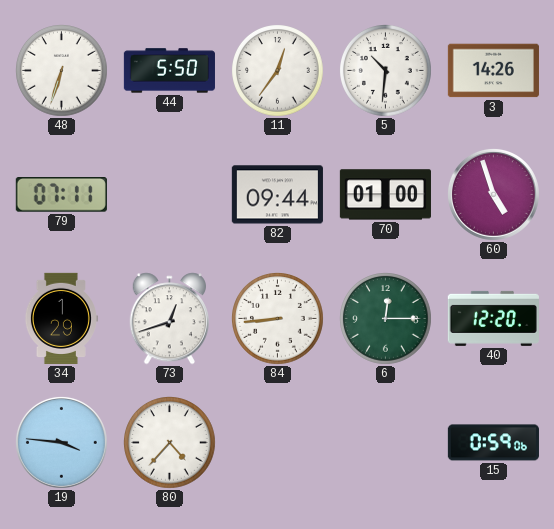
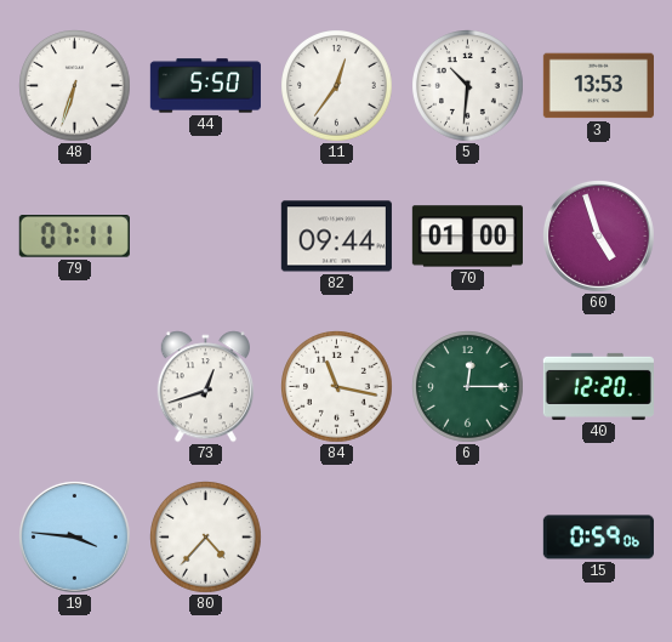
3: 14:26 -> 13:53
34: 1:29 -> none
84: 8:44 -> 11:17
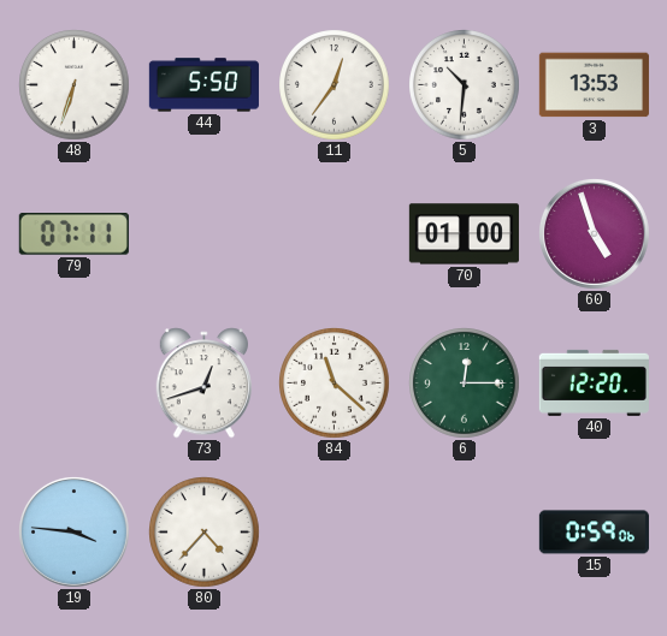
82: 09:44 -> none
84: 11:17 -> 11:22
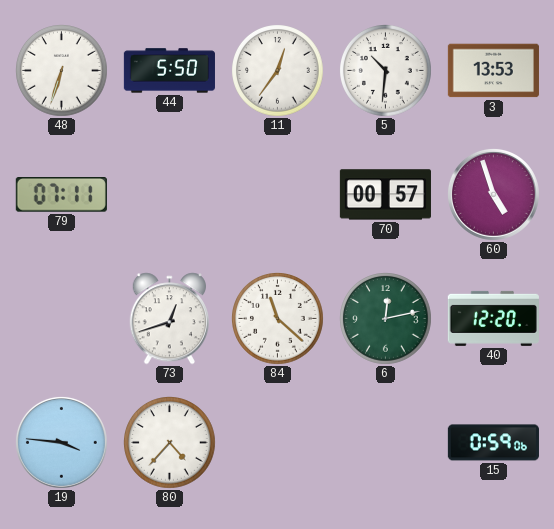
70: 01:00 -> 00:57
6: 12:15 -> 12:13
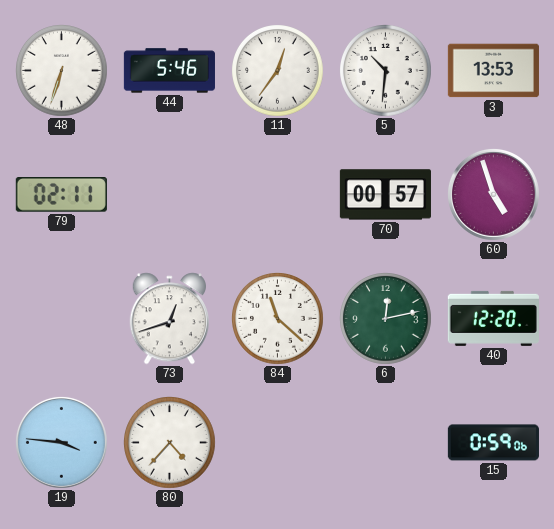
44: 5:50 -> 5:46
79: 07:11 -> 02:11
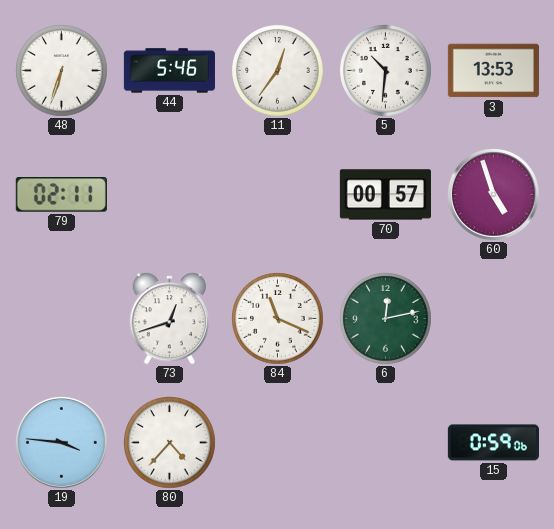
84: 11:22 -> 11:19
40: 12:20 -> none
